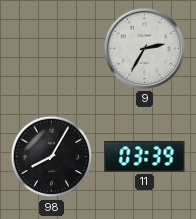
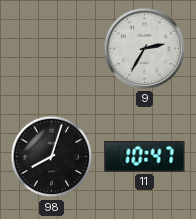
98: 8:05 -> 8:03
11: 03:39 -> 10:47
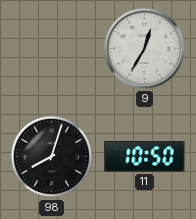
9: 2:35 -> 12:35
11: 10:47 -> 10:50
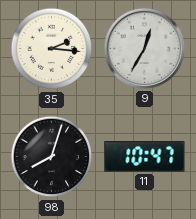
35: none -> 2:16
11: 10:50 -> 10:47
